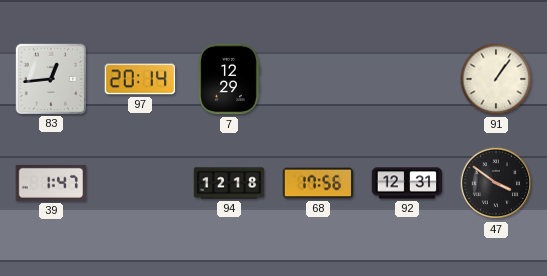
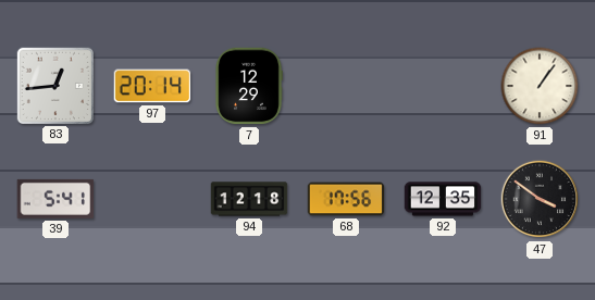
39: 1:47 -> 5:41
92: 12:31 -> 12:35
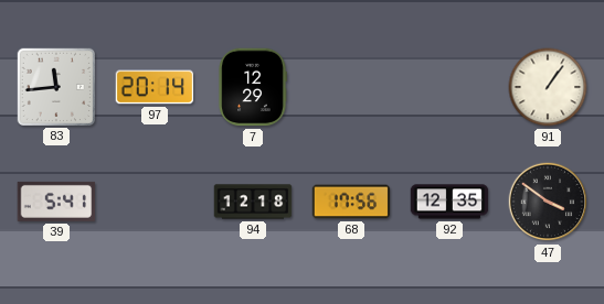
83: 12:44 -> 11:44
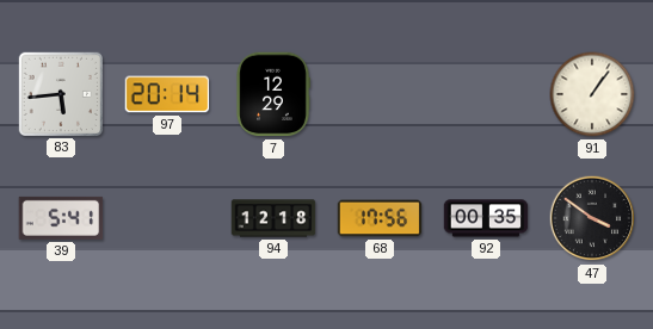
83: 11:44 -> 5:44
92: 12:35 -> 00:35
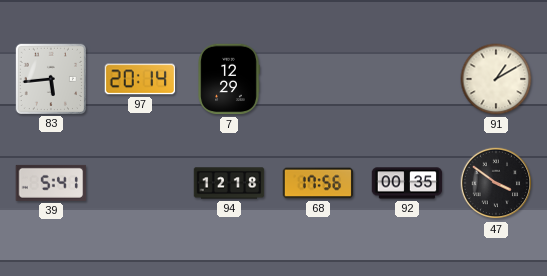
91: 1:06 -> 1:10
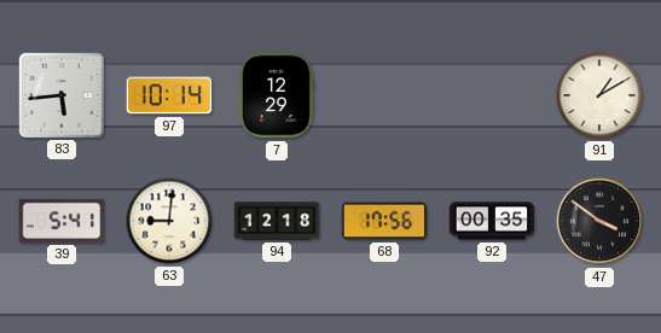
97: 20:14 -> 10:14
63: none -> 9:01
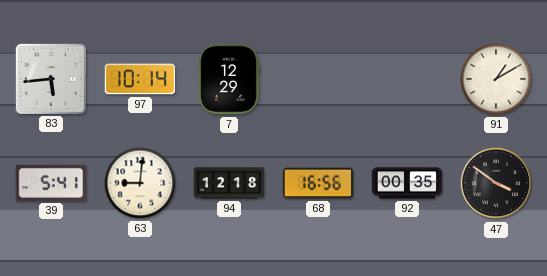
68: 17:56 -> 16:56
